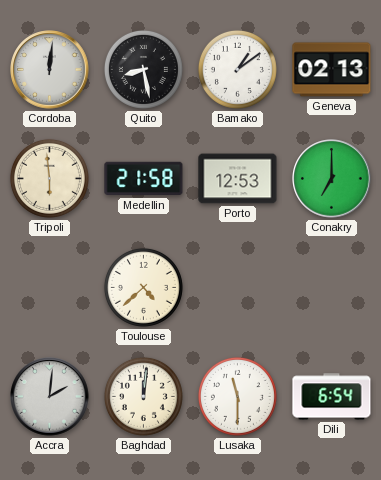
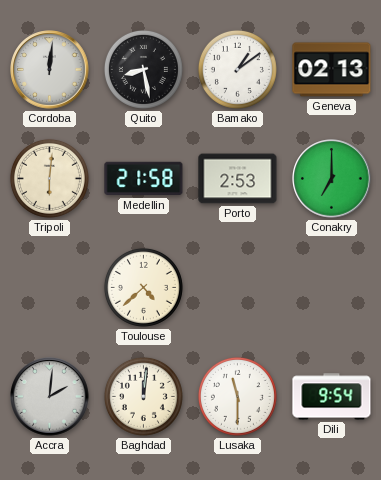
Tripoli: 5:59 -> 6:01
Porto: 12:53 -> 2:53
Dili: 6:54 -> 9:54
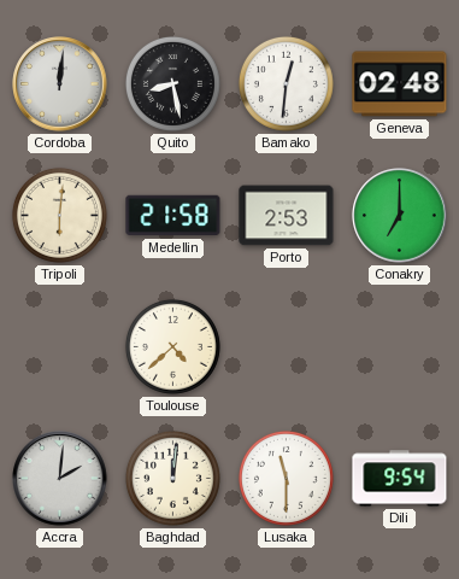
Bamako: 1:09 -> 12:31
Geneva: 02:13 -> 02:48
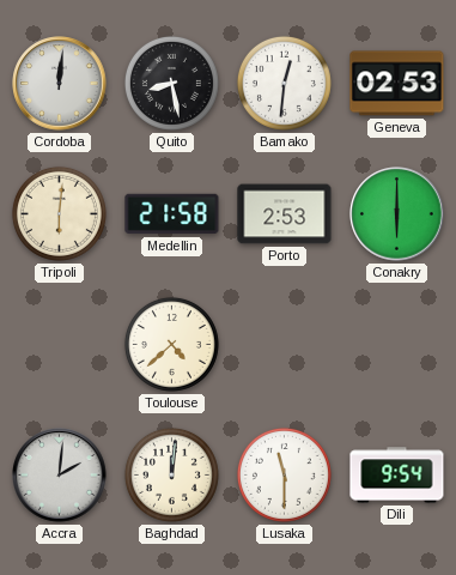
Geneva: 02:48 -> 02:53
Conakry: 7:00 -> 6:00
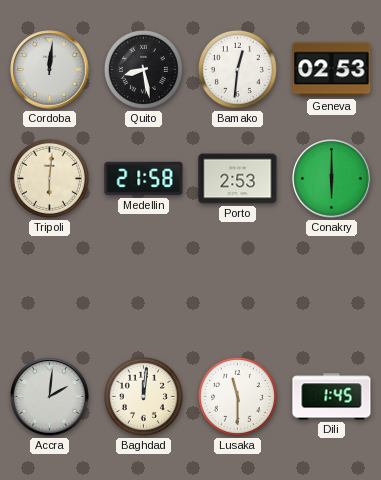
Toulouse: 4:38 -> none
Dili: 9:54 -> 1:45
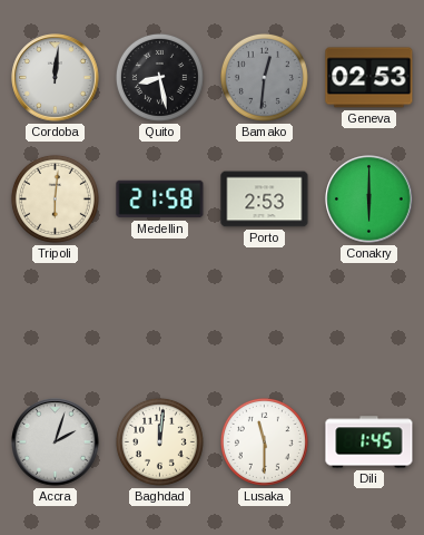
Bamako dial: white -> grey
Accra: 2:01 -> 2:03
